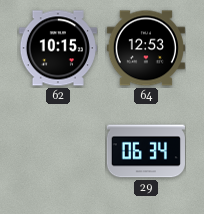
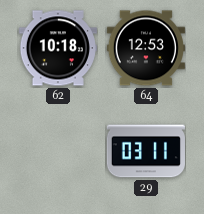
62: 10:15 -> 10:18
29: 06:34 -> 03:11
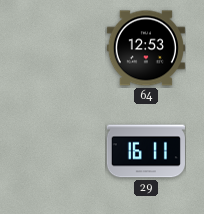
62: 10:18 -> none
29: 03:11 -> 16:11
